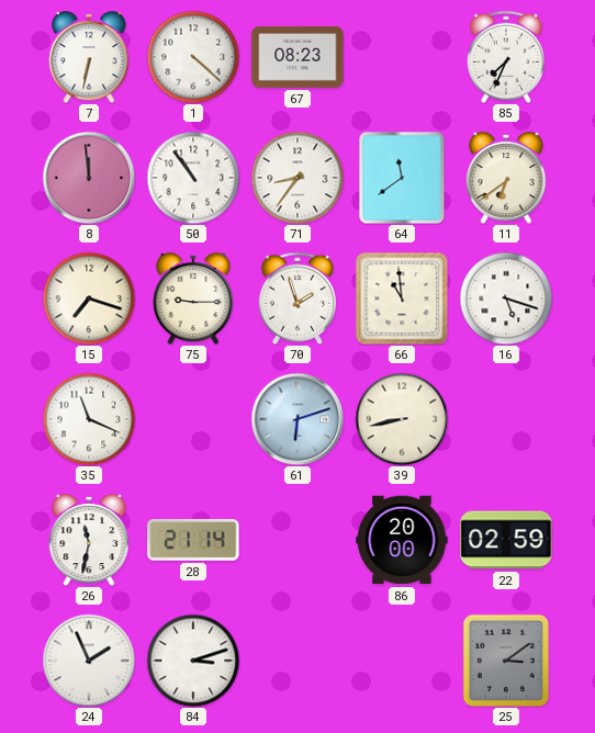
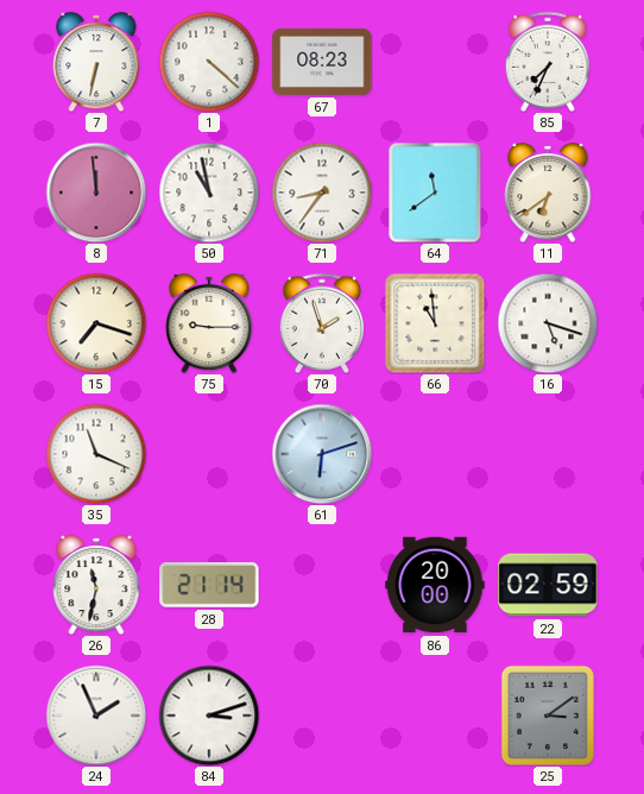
50: 10:54 -> 10:58
39: 8:43 -> none
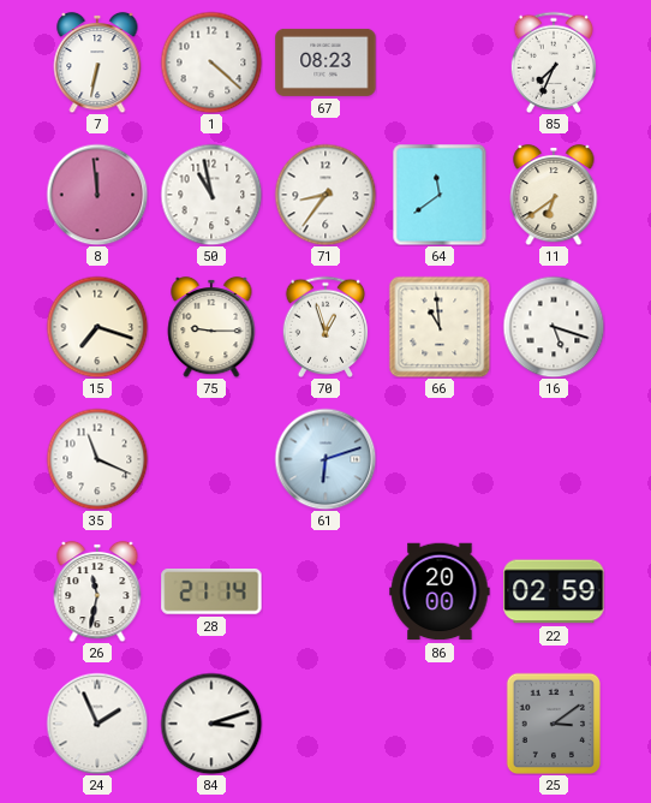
70: 1:57 -> 12:57
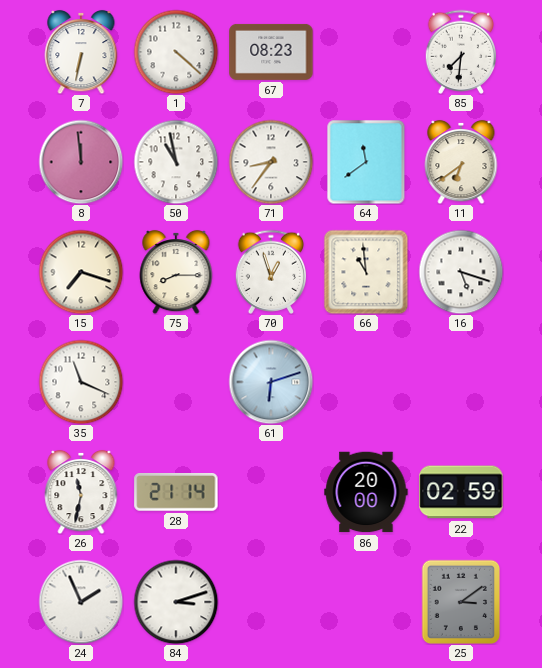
85: 7:34 -> 7:31
75: 9:15 -> 8:15
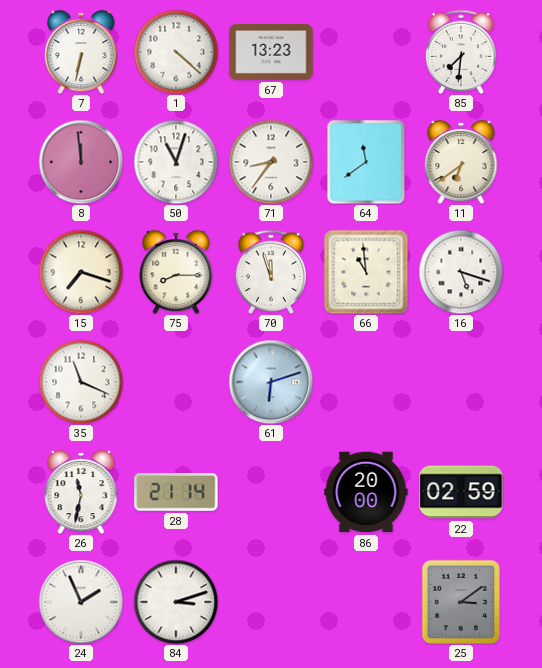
67: 08:23 -> 13:23
50: 10:58 -> 11:03
70: 12:57 -> 11:57
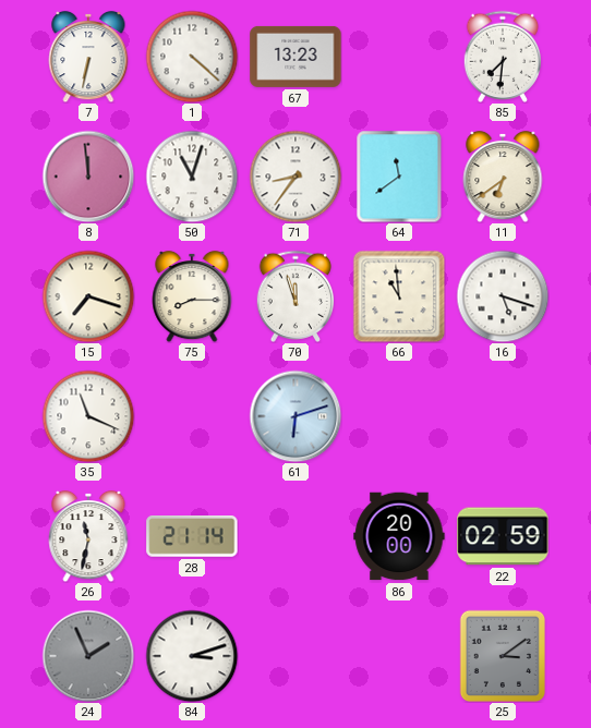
24 dial: white -> grey
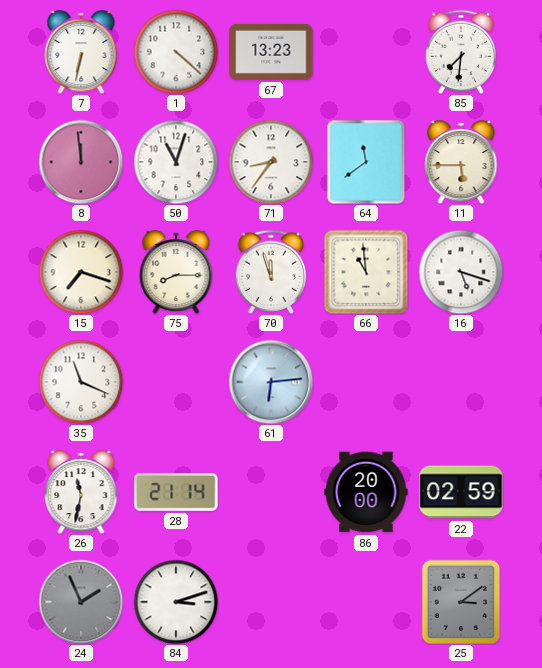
11: 6:39 -> 5:45
61: 6:12 -> 6:14
